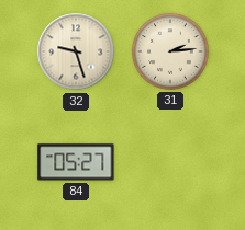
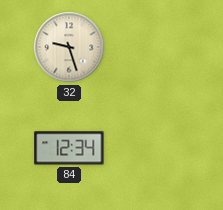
31: 2:14 -> none
84: 05:27 -> 12:34
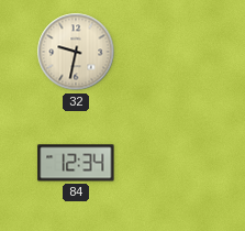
32: 9:27 -> 9:32
